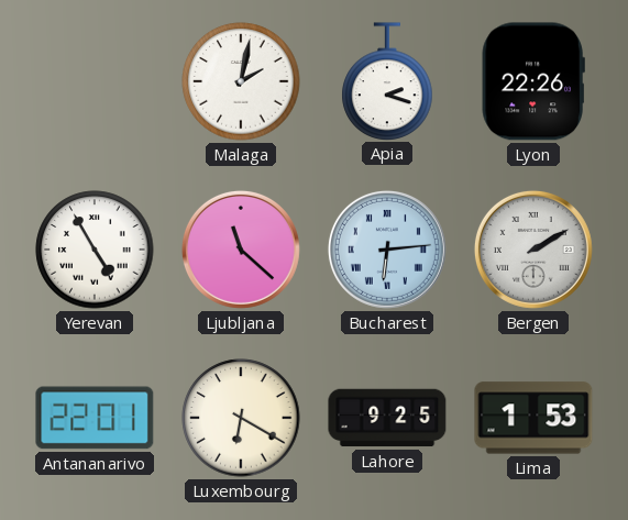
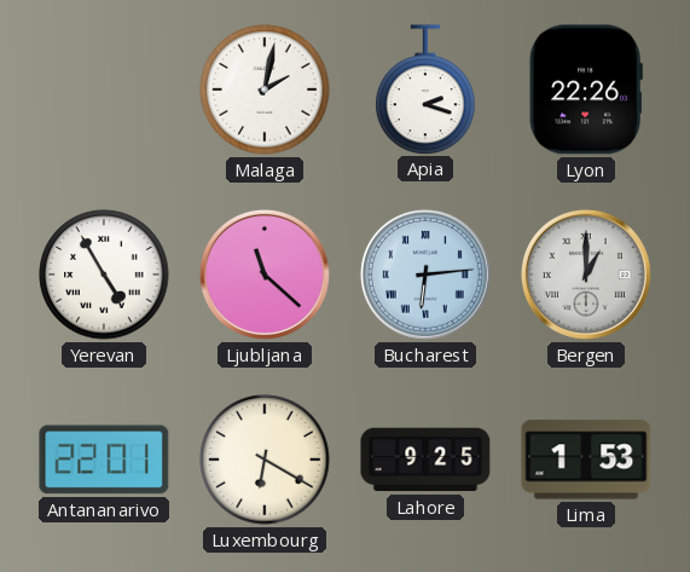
Bergen: 2:10 -> 1:00
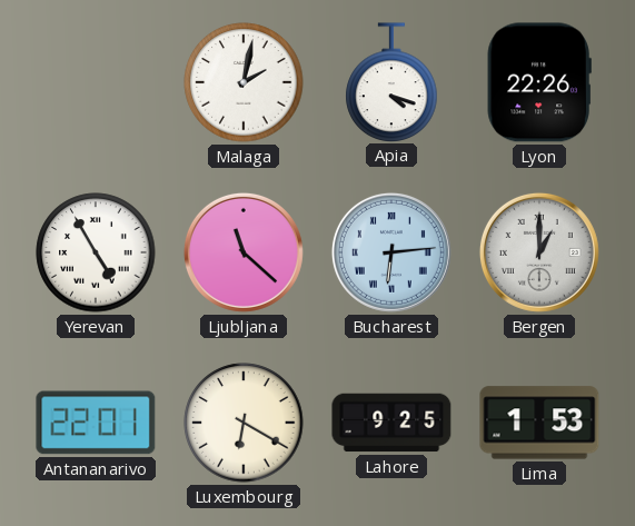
Apia: 2:18 -> 4:18
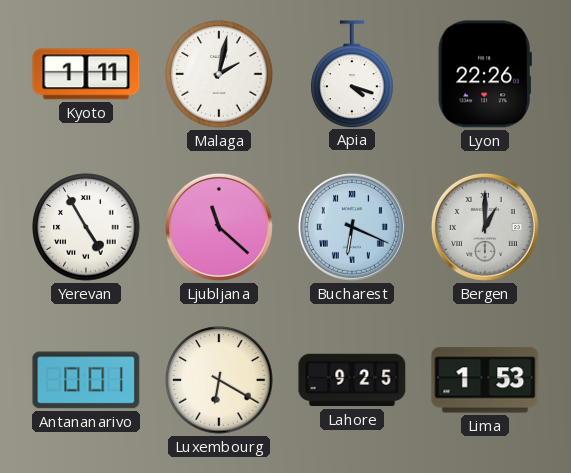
Kyoto: none -> 1:11
Bucharest: 6:14 -> 6:19
Antananarivo: 22:01 -> 0:01
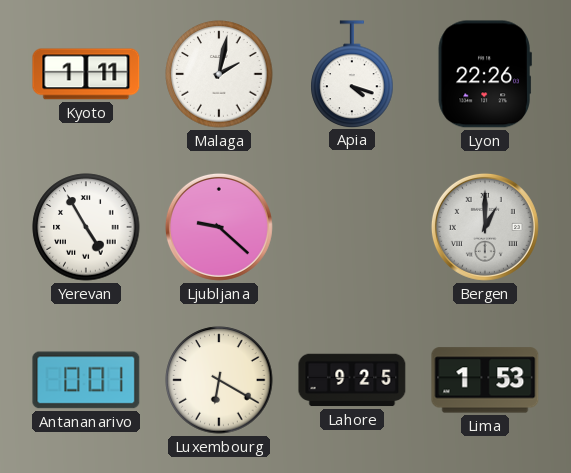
Ljubljana: 11:22 -> 9:22
Bucharest: 6:19 -> none
